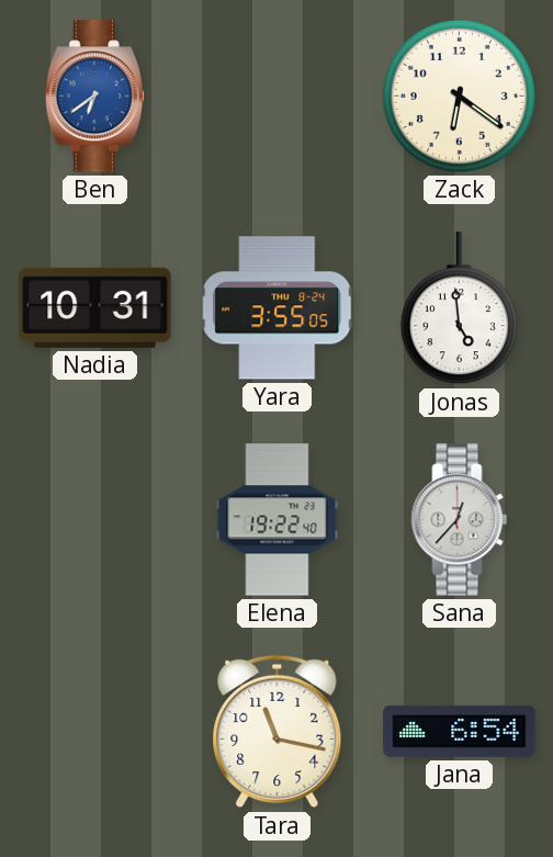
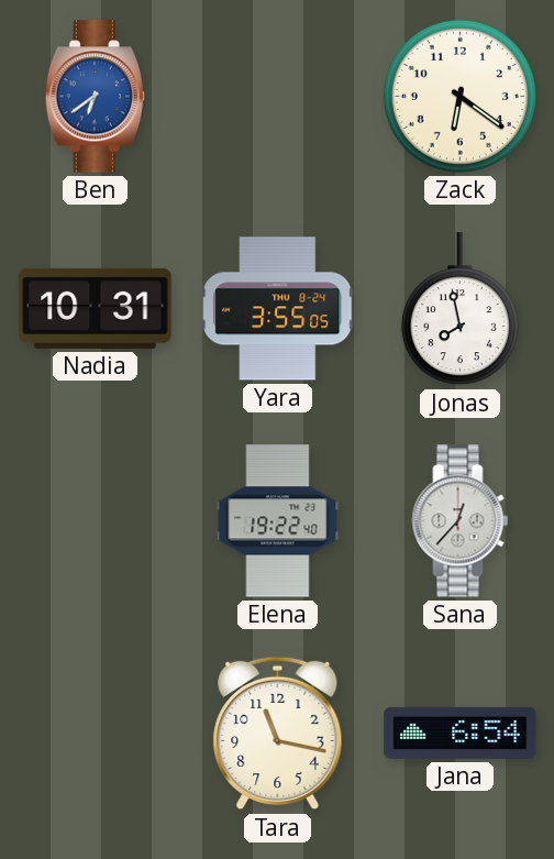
Jonas: 4:59 -> 7:58
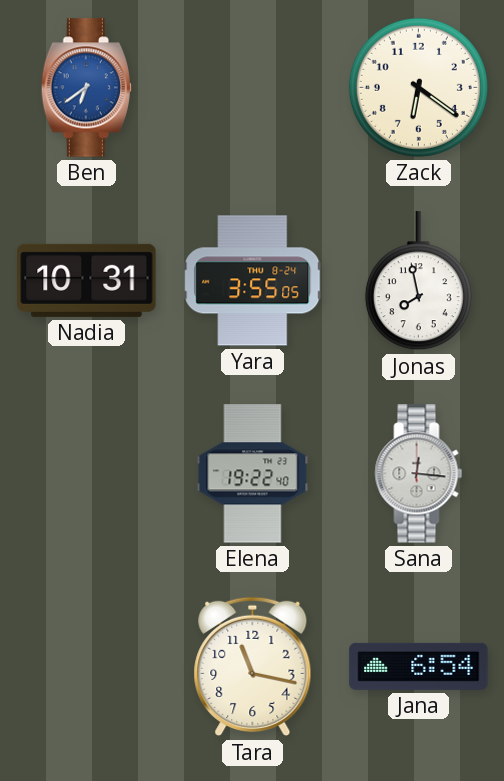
Sana: 12:37 -> 12:16
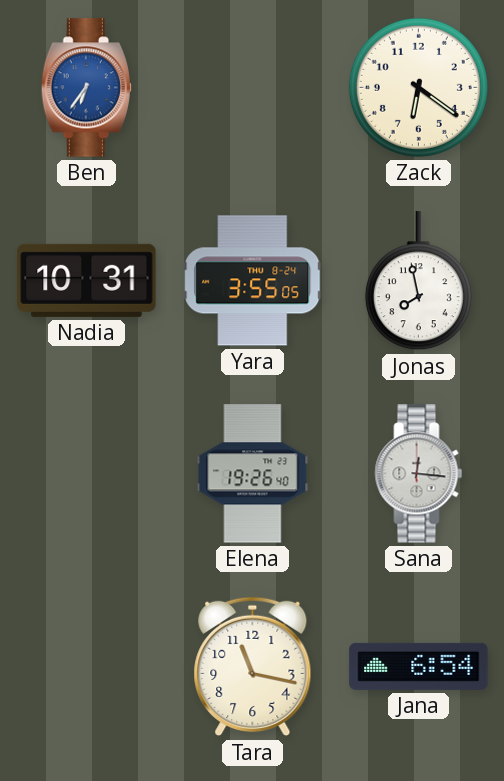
Ben: 6:39 -> 6:36
Elena: 19:22 -> 19:26
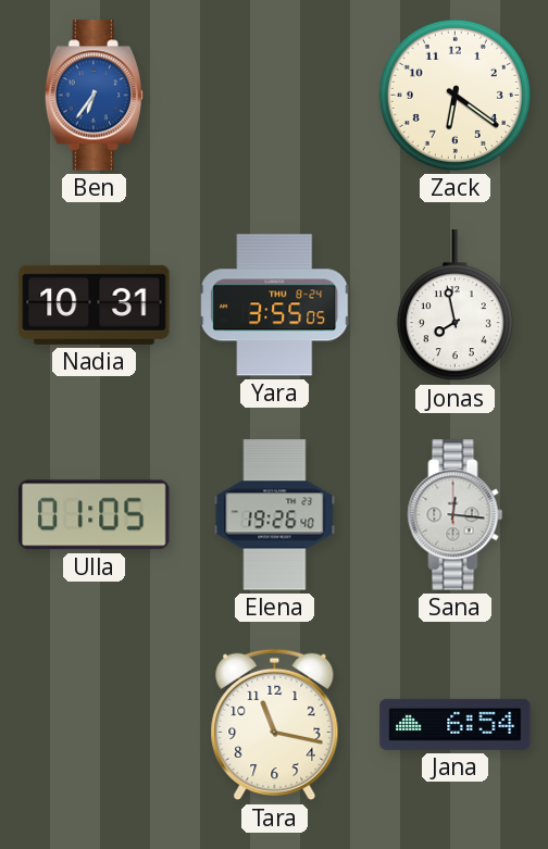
Ulla: none -> 01:05
